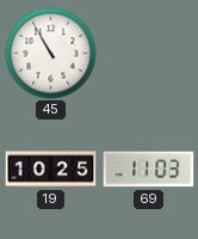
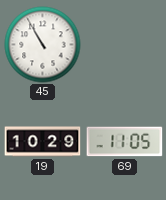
19: 10:25 -> 10:29
69: 11:03 -> 11:05
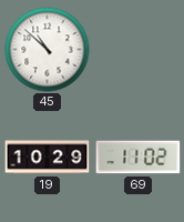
45: 10:55 -> 10:52
69: 11:05 -> 11:02
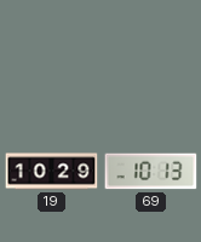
45: 10:52 -> none
69: 11:02 -> 10:13
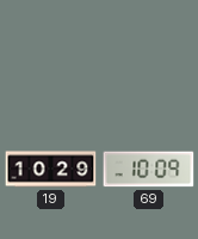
69: 10:13 -> 10:09
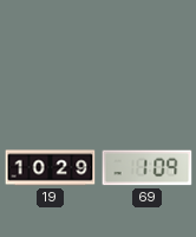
69: 10:09 -> 1:09
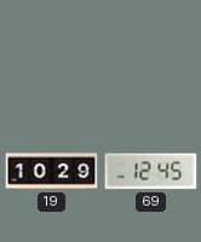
69: 1:09 -> 12:45
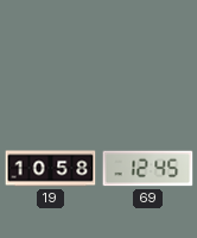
19: 10:29 -> 10:58
